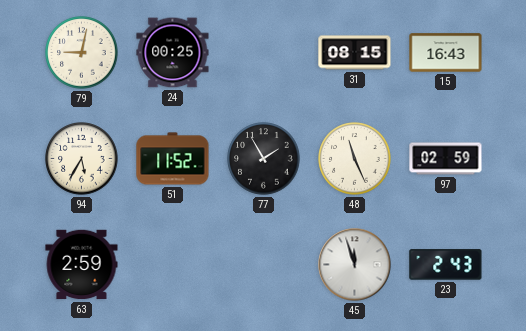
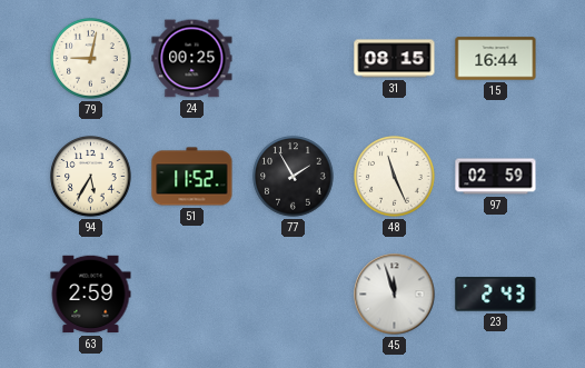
15: 16:43 -> 16:44
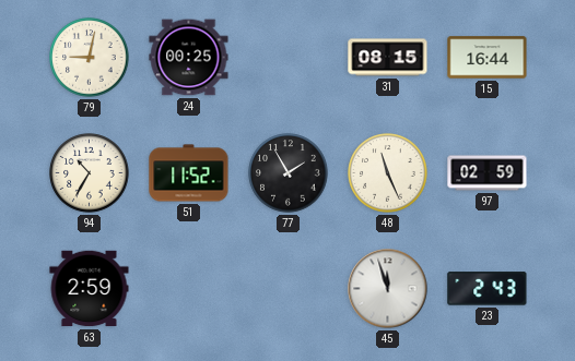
94: 5:35 -> 10:35
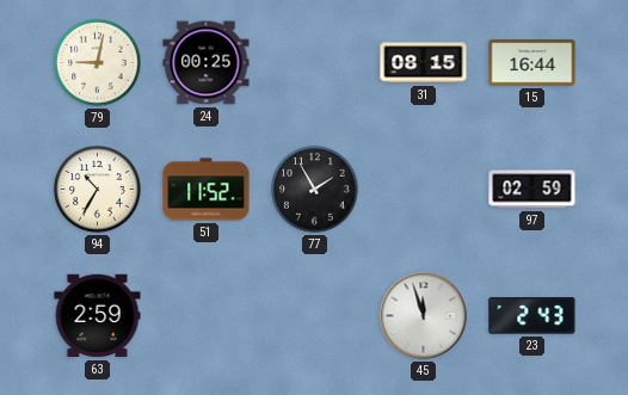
48: 11:26 -> none
